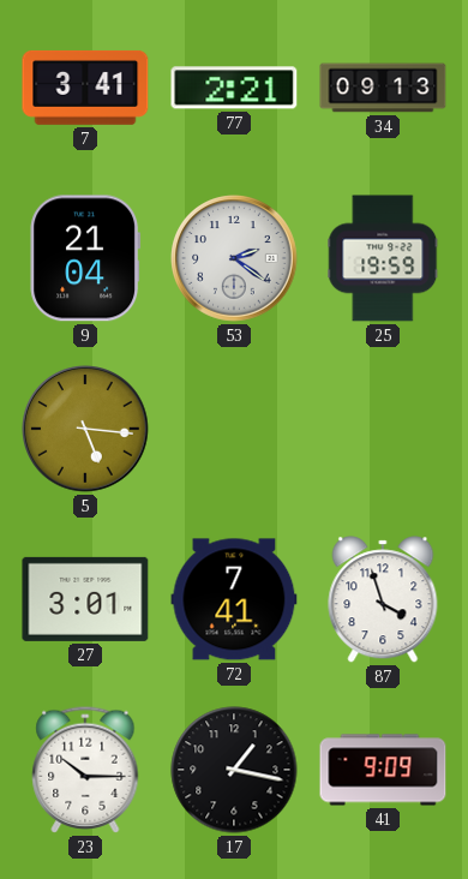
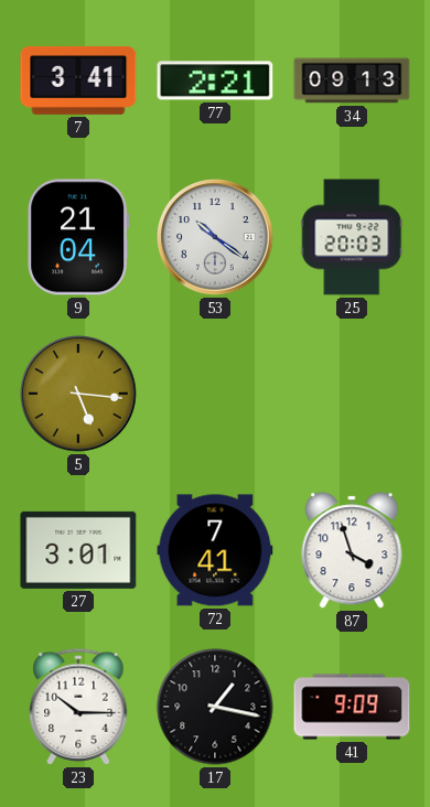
53: 2:21 -> 10:21
25: 19:59 -> 20:03
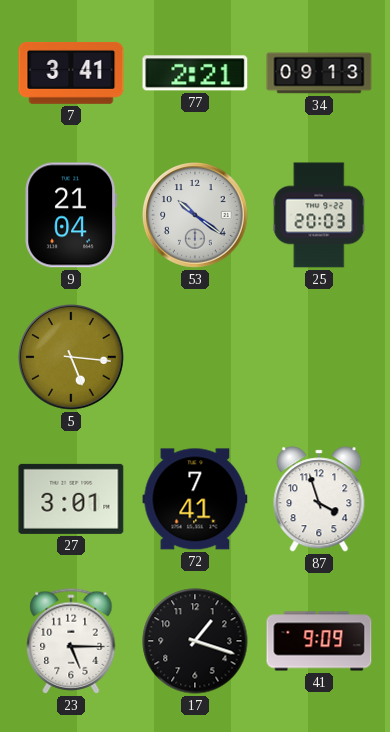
23: 10:15 -> 5:15
17: 1:17 -> 1:18
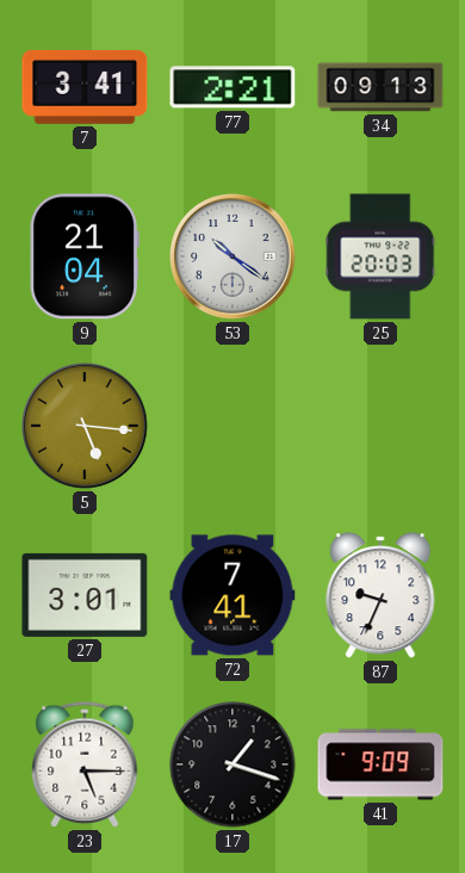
87: 3:57 -> 9:34
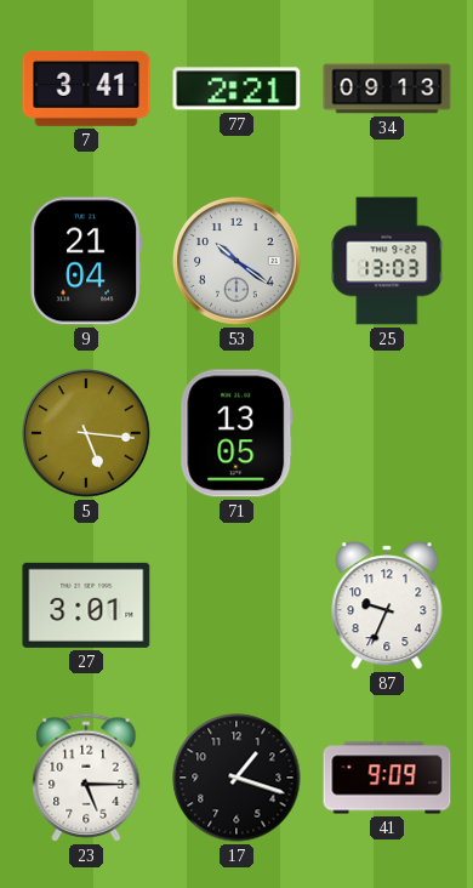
25: 20:03 -> 13:03
71: none -> 13:05
72: 7:41 -> none
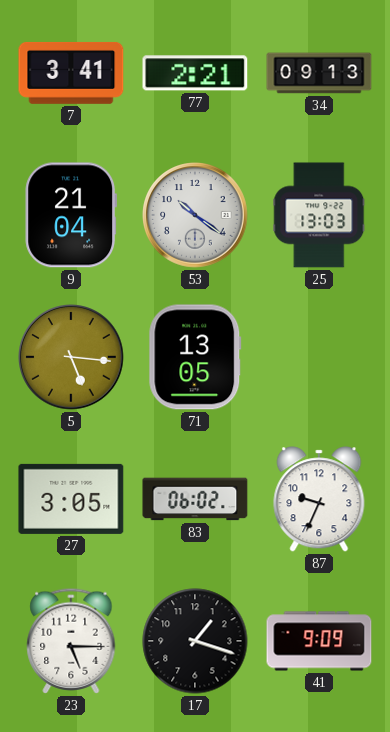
27: 3:01 -> 3:05
83: none -> 06:02
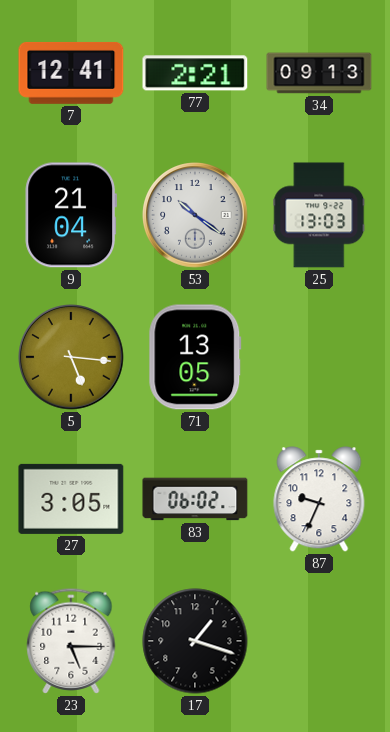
7: 3:41 -> 12:41
41: 9:09 -> none
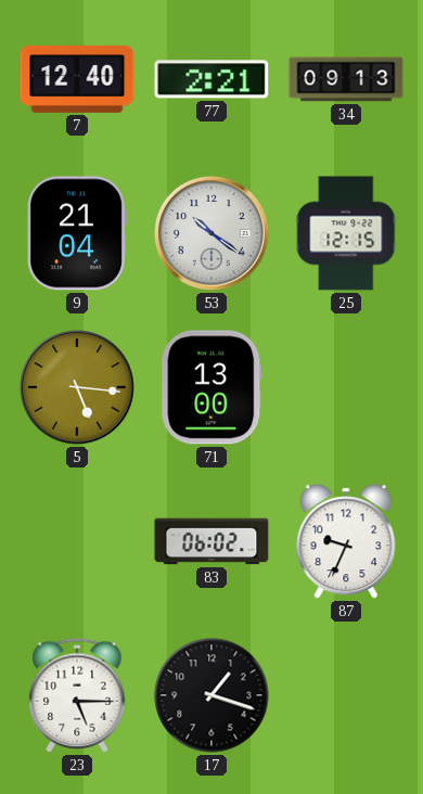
7: 12:41 -> 12:40
25: 13:03 -> 12:15
71: 13:05 -> 13:00
27: 3:05 -> none
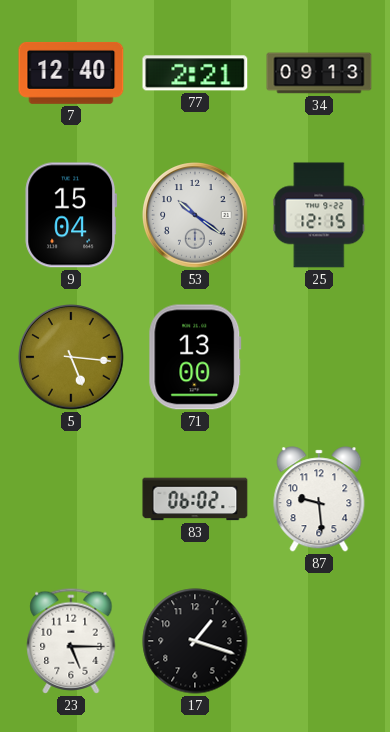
9: 21:04 -> 15:04
87: 9:34 -> 9:29
